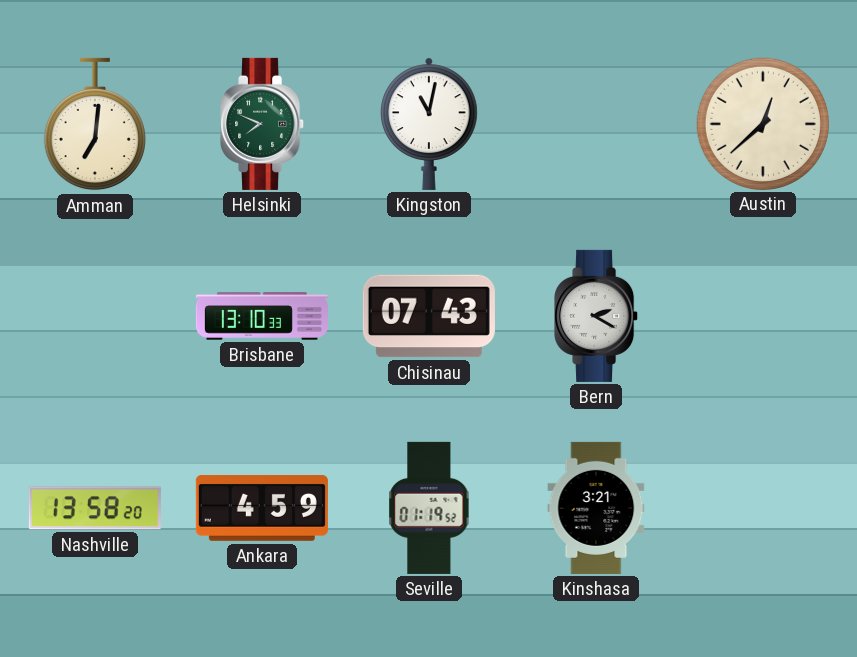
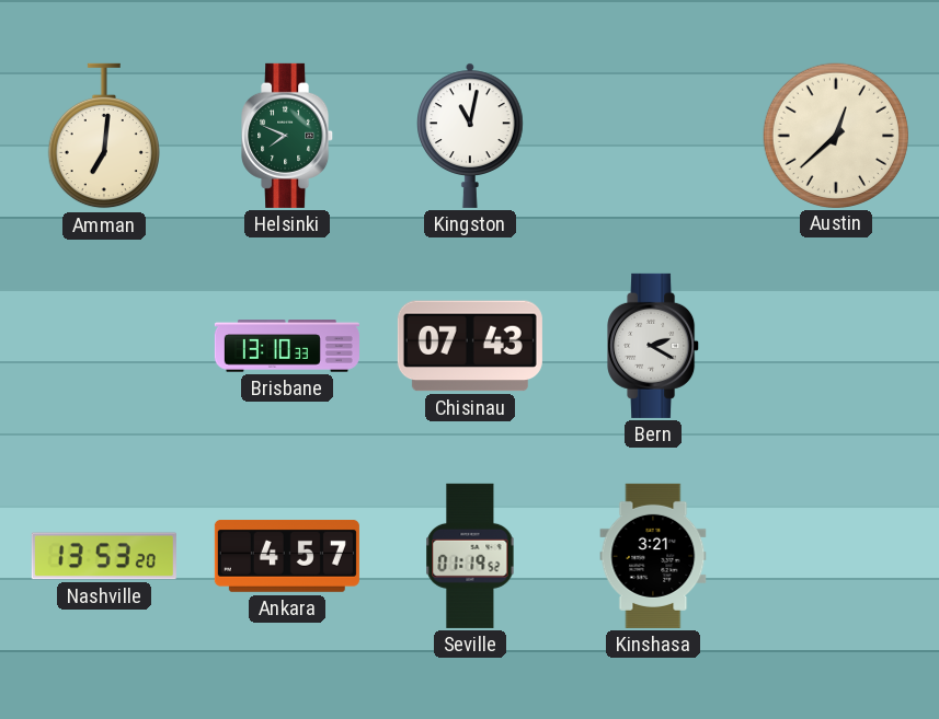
Nashville: 13:58 -> 13:53
Ankara: 4:59 -> 4:57
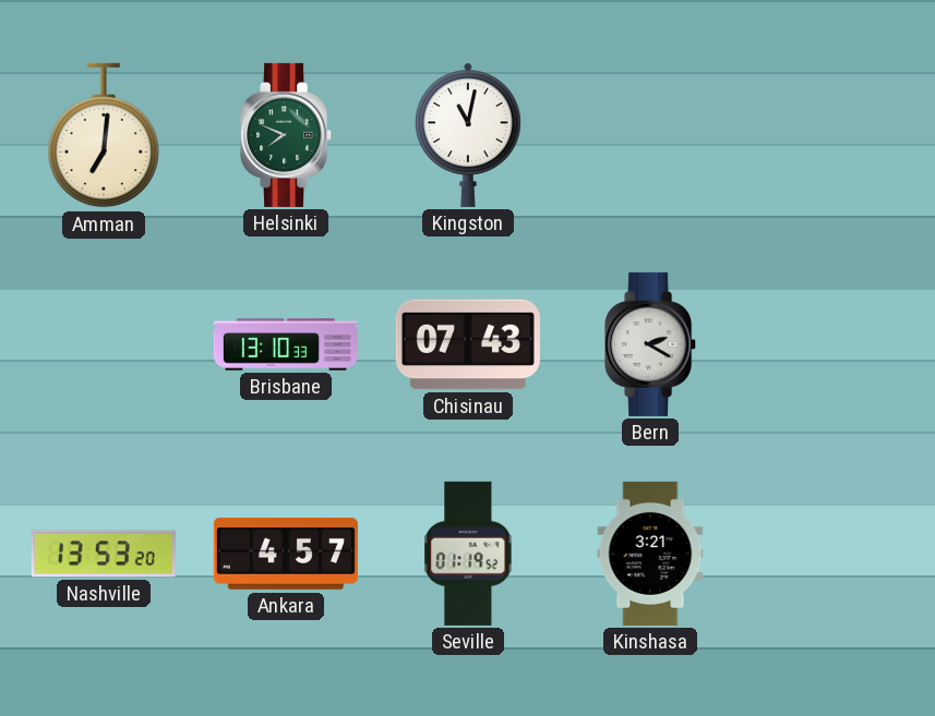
Austin: 12:38 -> none
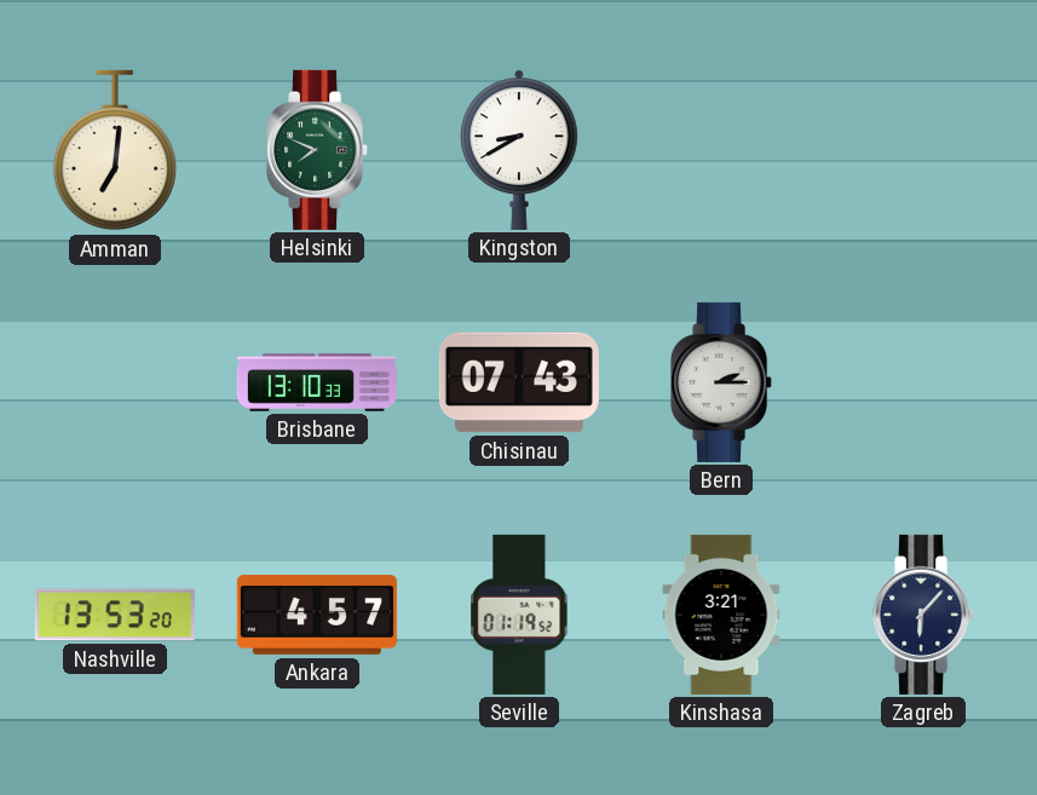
Kingston: 11:02 -> 8:40
Bern: 2:20 -> 2:15
Zagreb: none -> 6:07
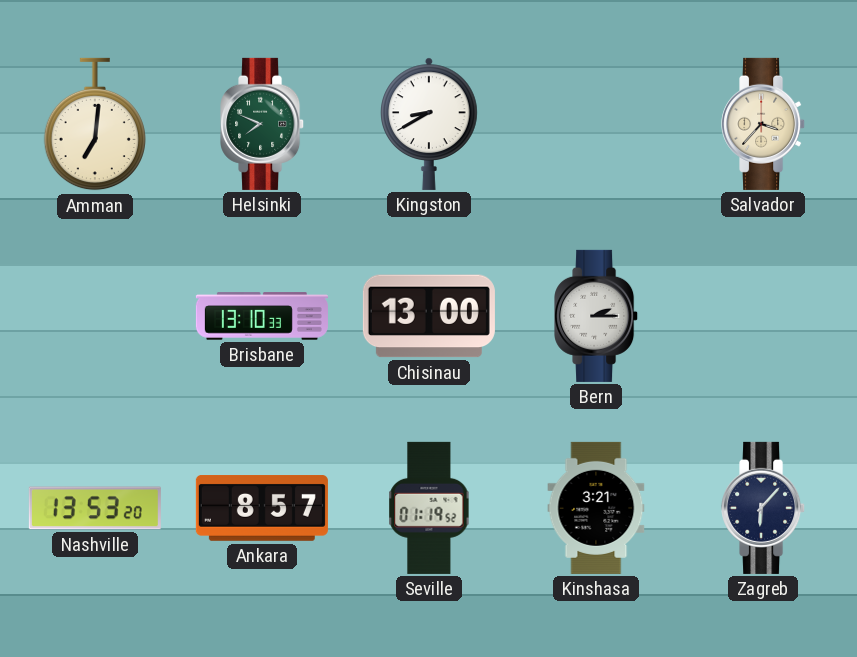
Salvador: none -> 3:37
Chisinau: 07:43 -> 13:00
Ankara: 4:57 -> 8:57
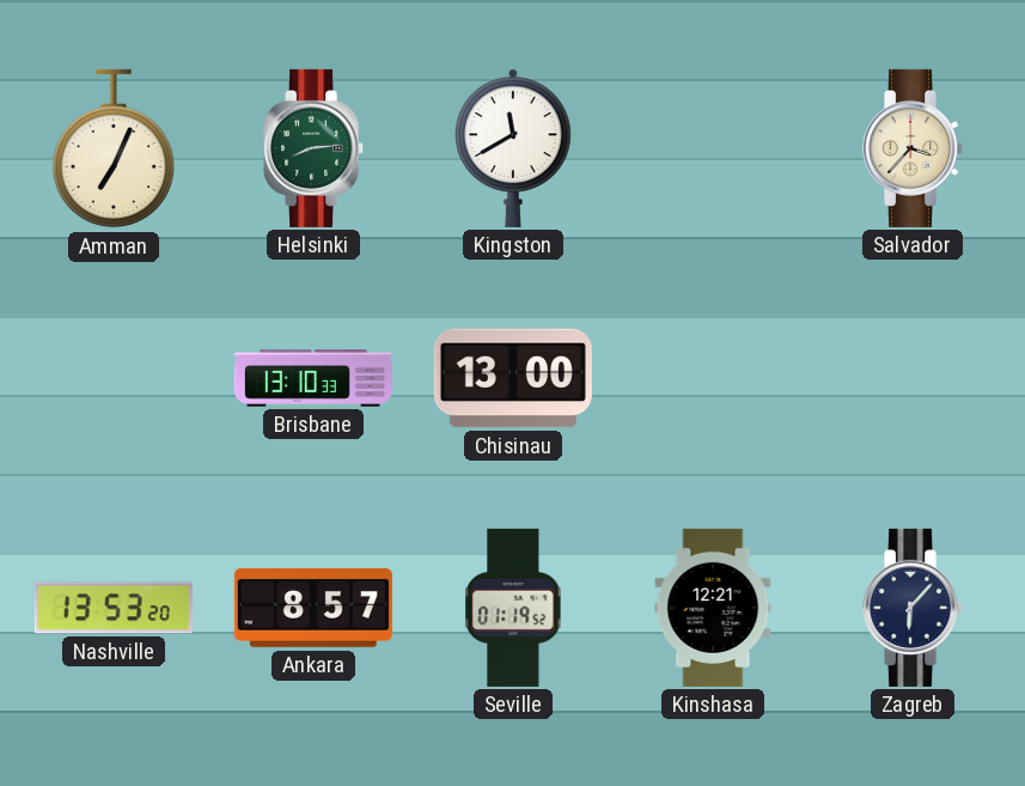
Amman: 7:01 -> 7:04
Helsinki: 7:49 -> 8:14
Kingston: 8:40 -> 11:40
Bern: 2:15 -> none
Kinshasa: 3:21 -> 12:21
